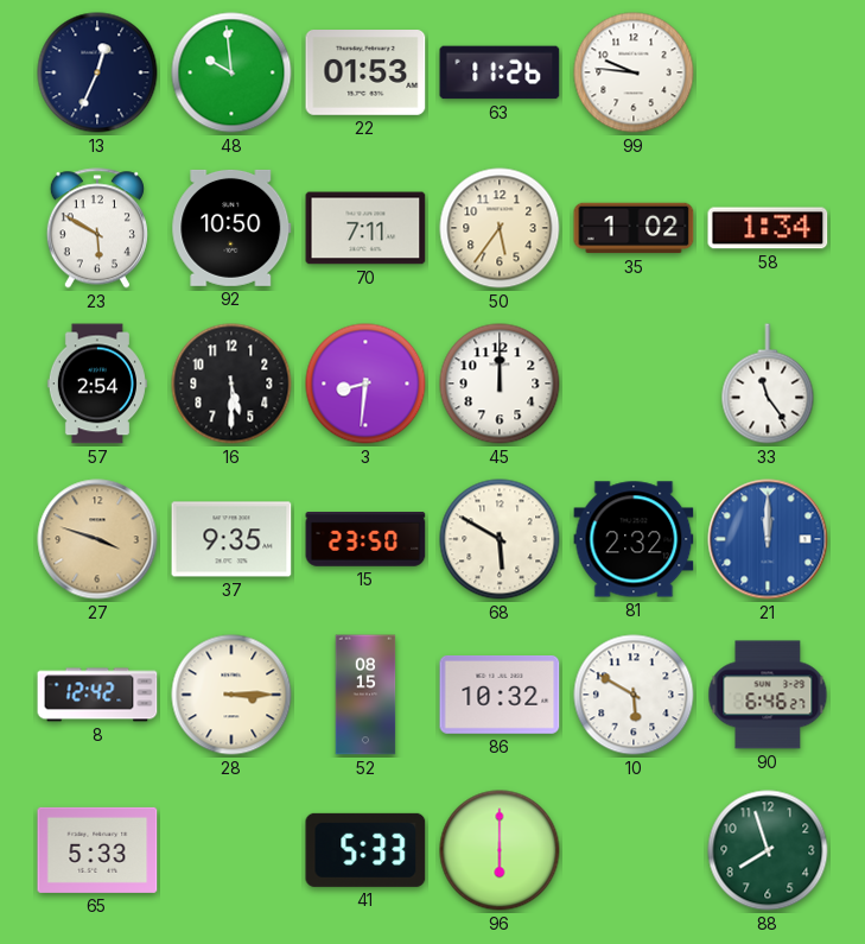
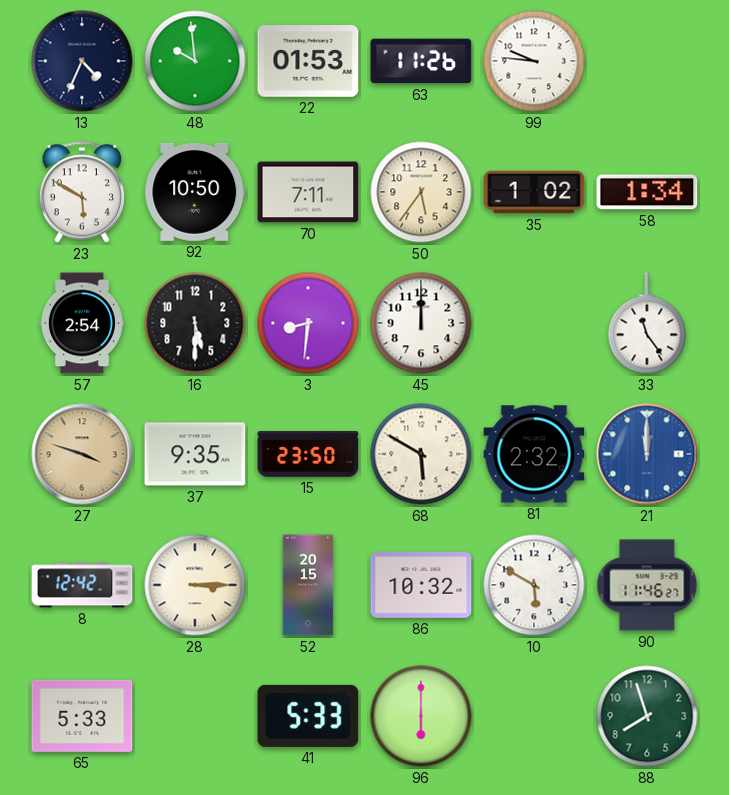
13: 12:34 -> 4:34
52: 08:15 -> 20:15
90: 6:46 -> 11:46
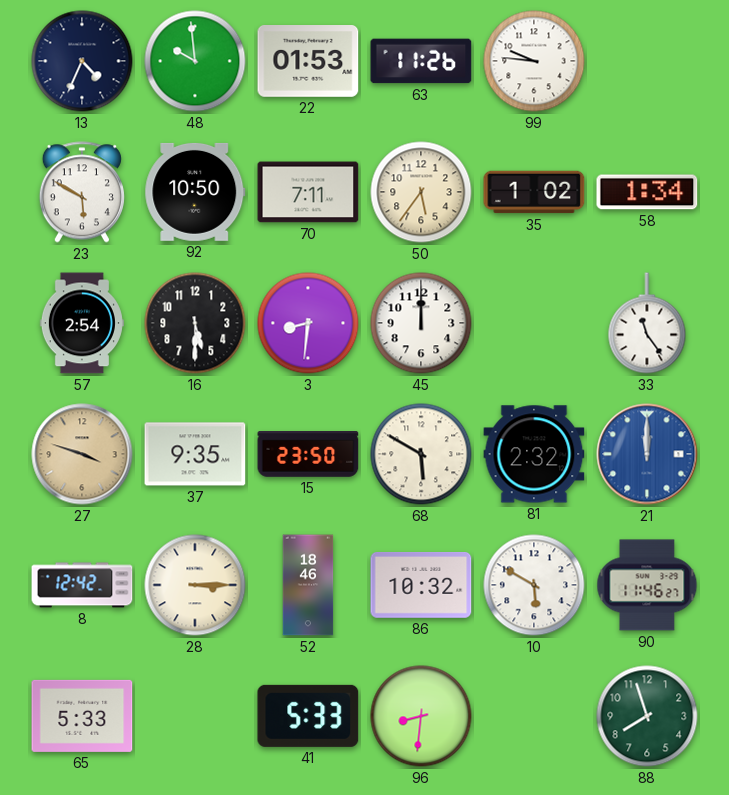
52: 20:15 -> 18:46
96: 6:00 -> 8:31
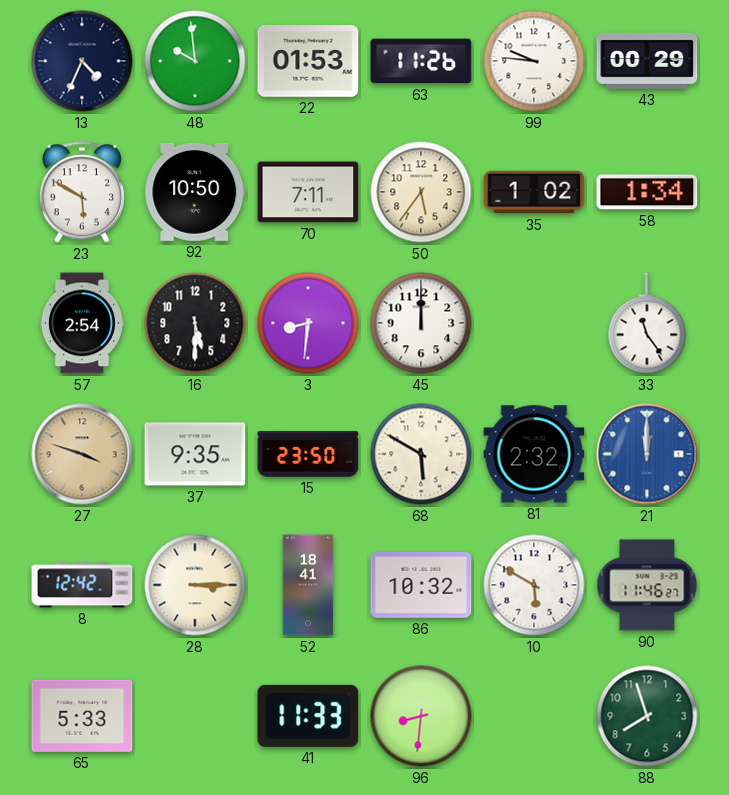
43: none -> 00:29
52: 18:46 -> 18:41
41: 5:33 -> 11:33
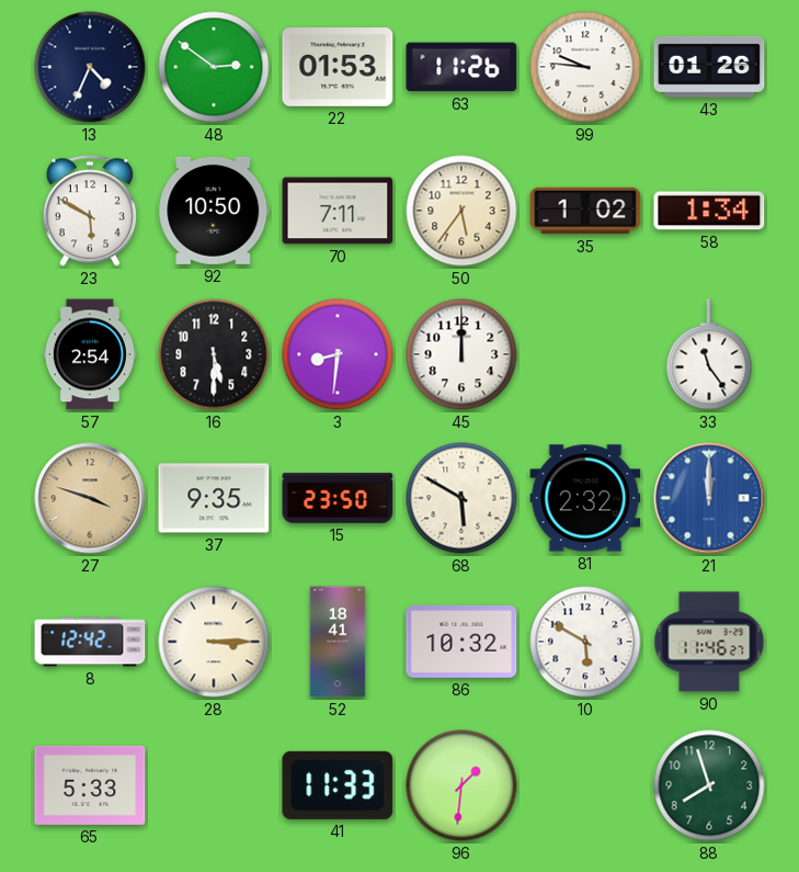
48: 9:59 -> 2:51
43: 00:29 -> 01:26
96: 8:31 -> 1:31
